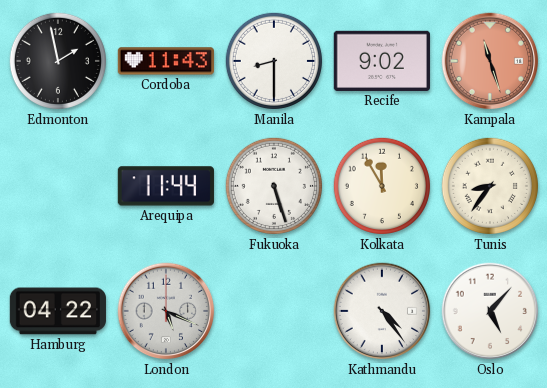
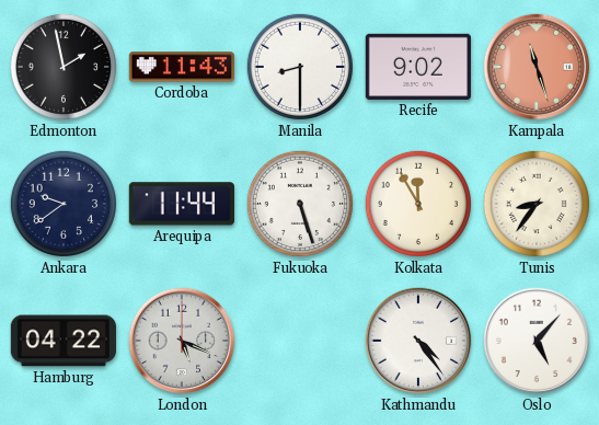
Ankara: none -> 9:39
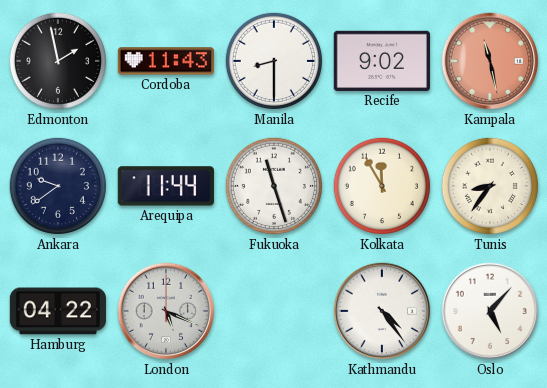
Kampala: 11:27 -> 11:28
Fukuoka: 5:27 -> 11:27
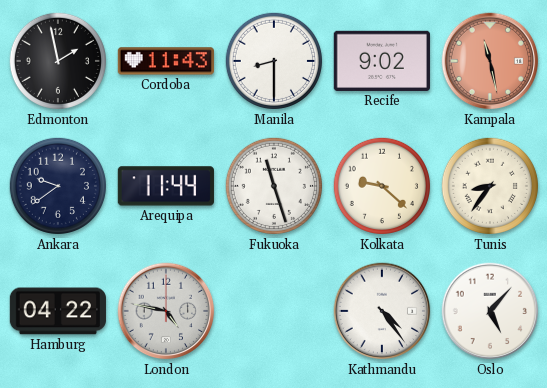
Kolkata: 11:55 -> 9:22
London: 5:19 -> 4:47
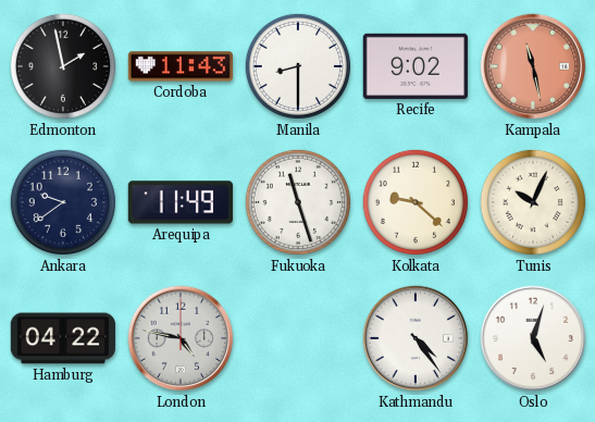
Arequipa: 11:44 -> 11:49
Tunis: 8:36 -> 10:04
Oslo: 5:07 -> 5:03
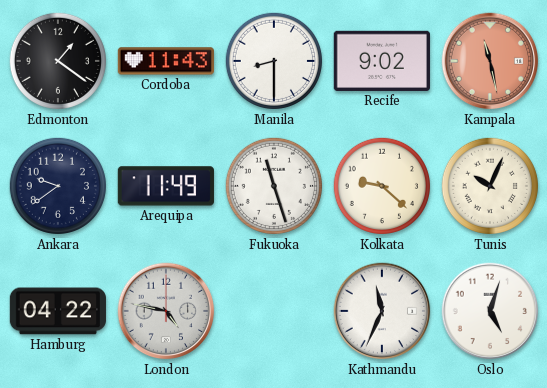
Edmonton: 1:58 -> 1:21
Kathmandu: 4:24 -> 11:34
